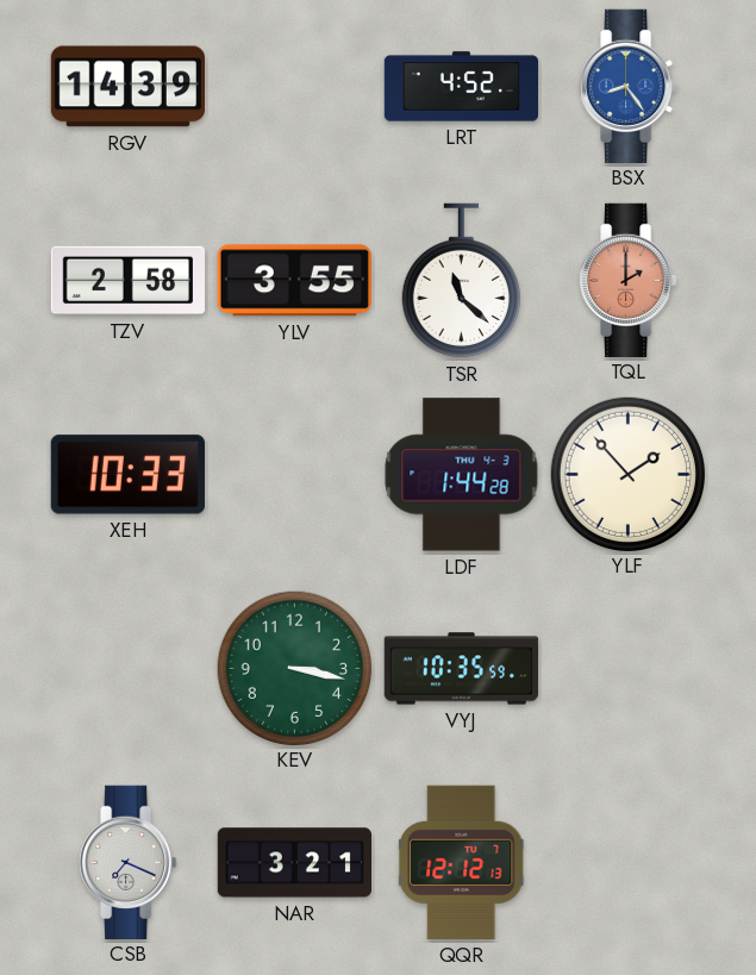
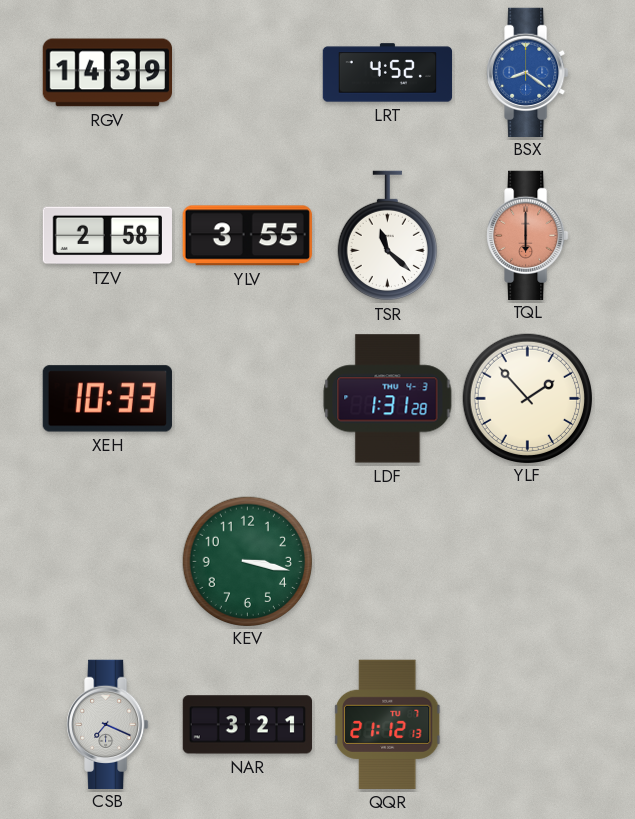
BSX: 8:24 -> 8:21
TQL: 2:00 -> 6:00
LDF: 1:44 -> 1:31
VYJ: 10:35 -> none
QQR: 12:12 -> 21:12
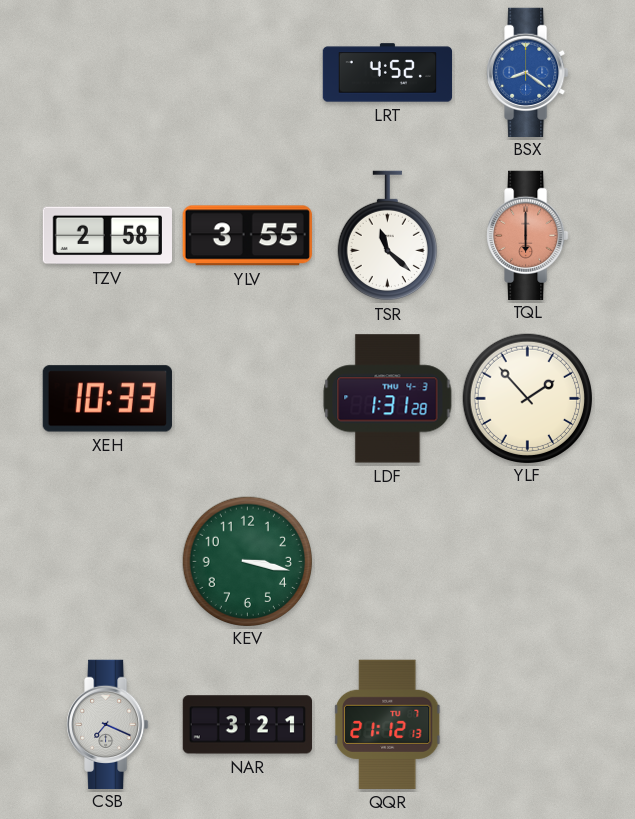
RGV: 14:39 -> none
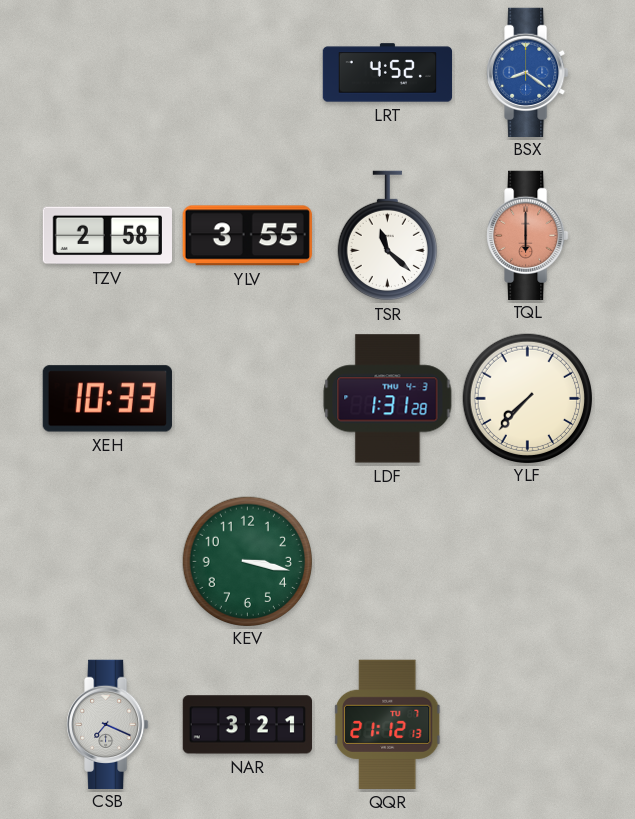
YLF: 1:53 -> 7:37
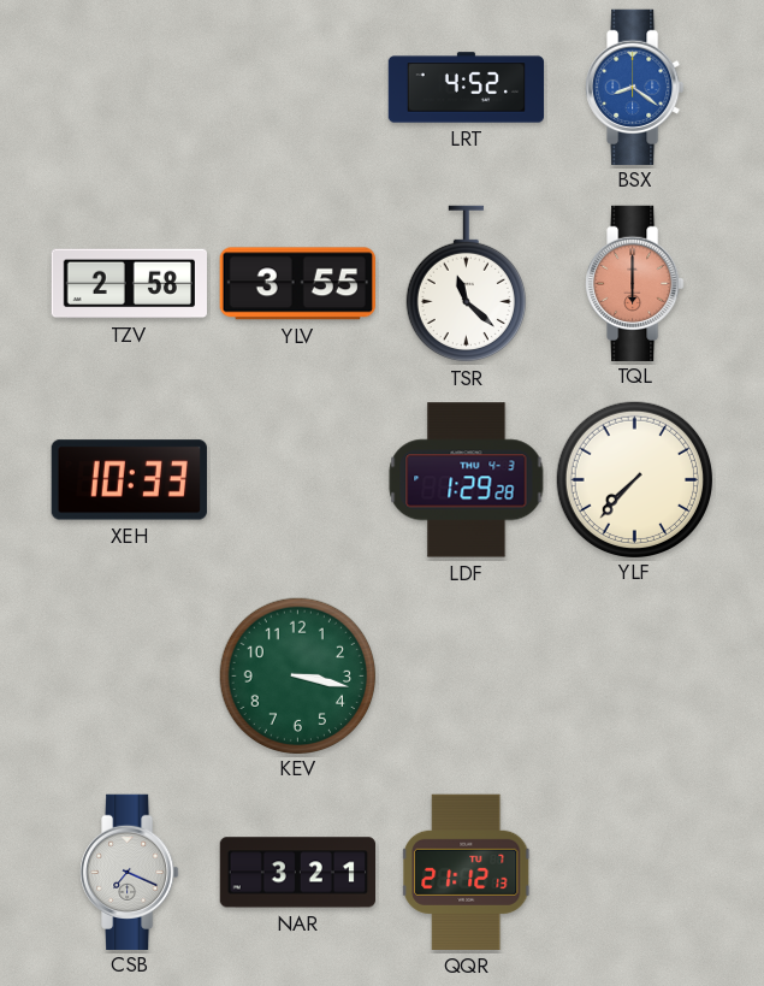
LDF: 1:31 -> 1:29
